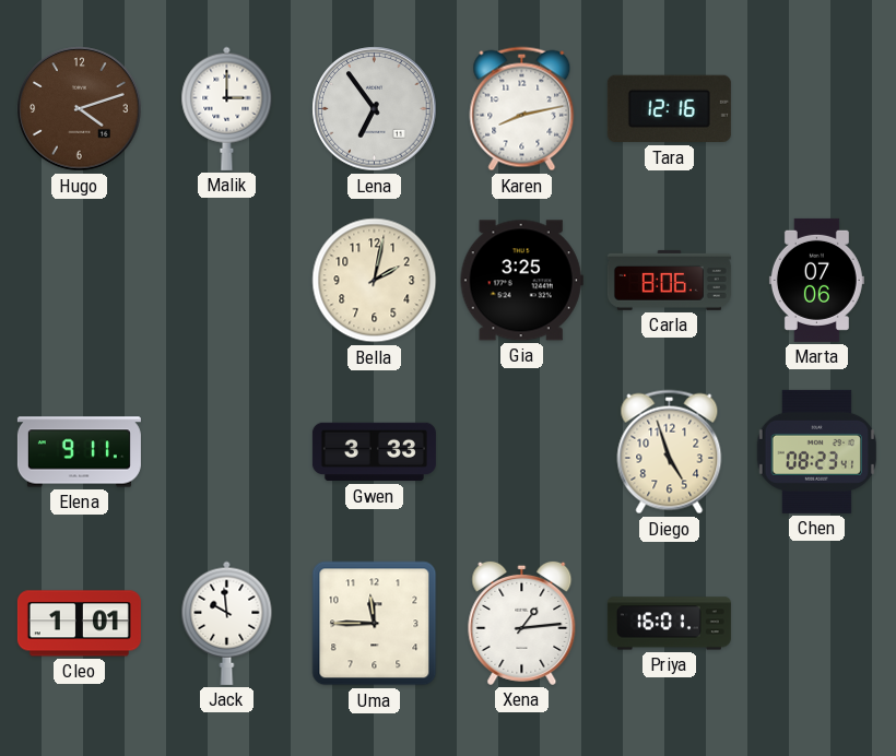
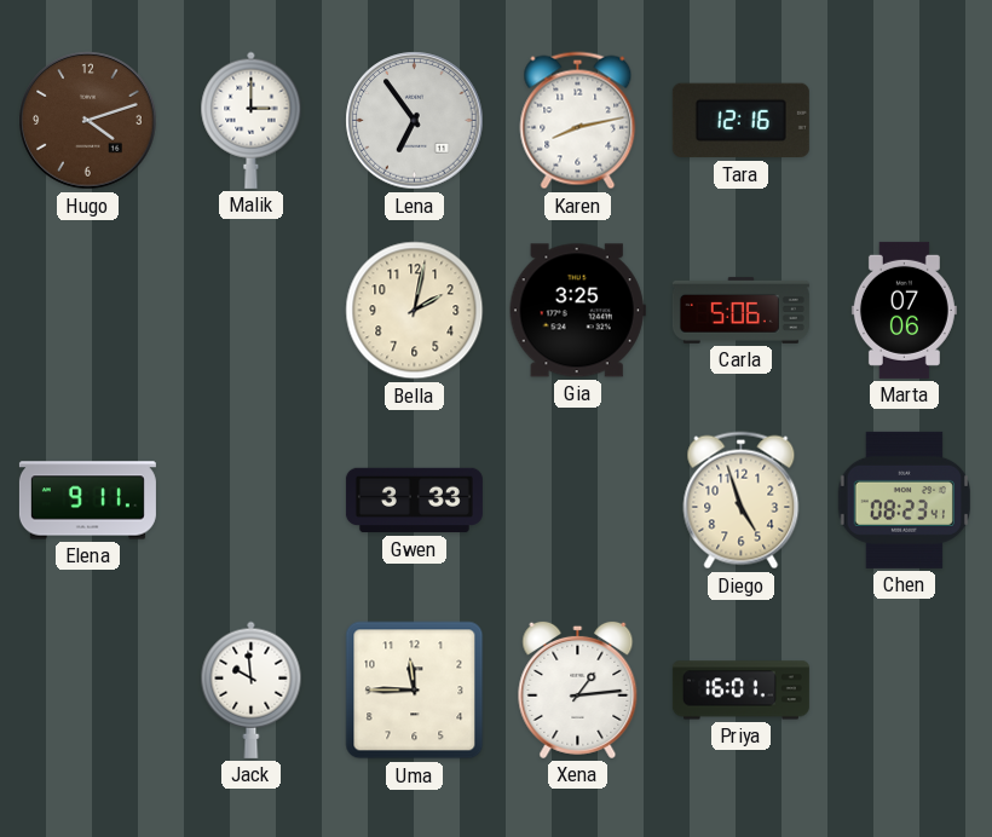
Carla: 8:06 -> 5:06
Cleo: 1:01 -> none
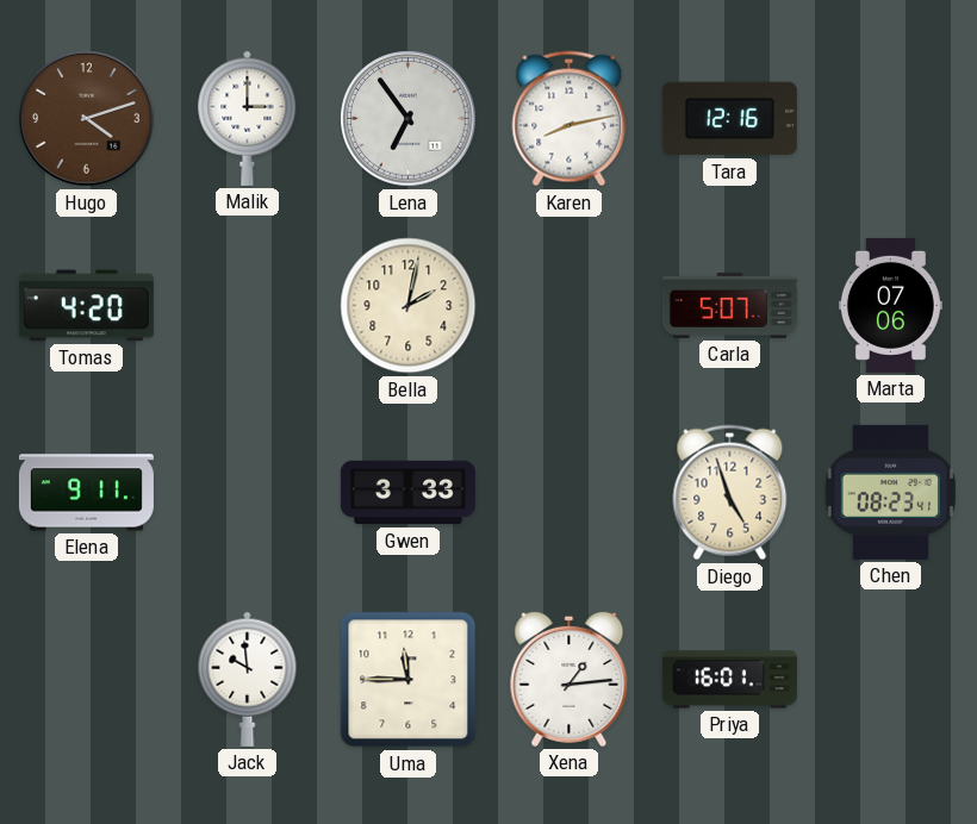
Tomas: none -> 4:20
Gia: 3:25 -> none
Carla: 5:06 -> 5:07
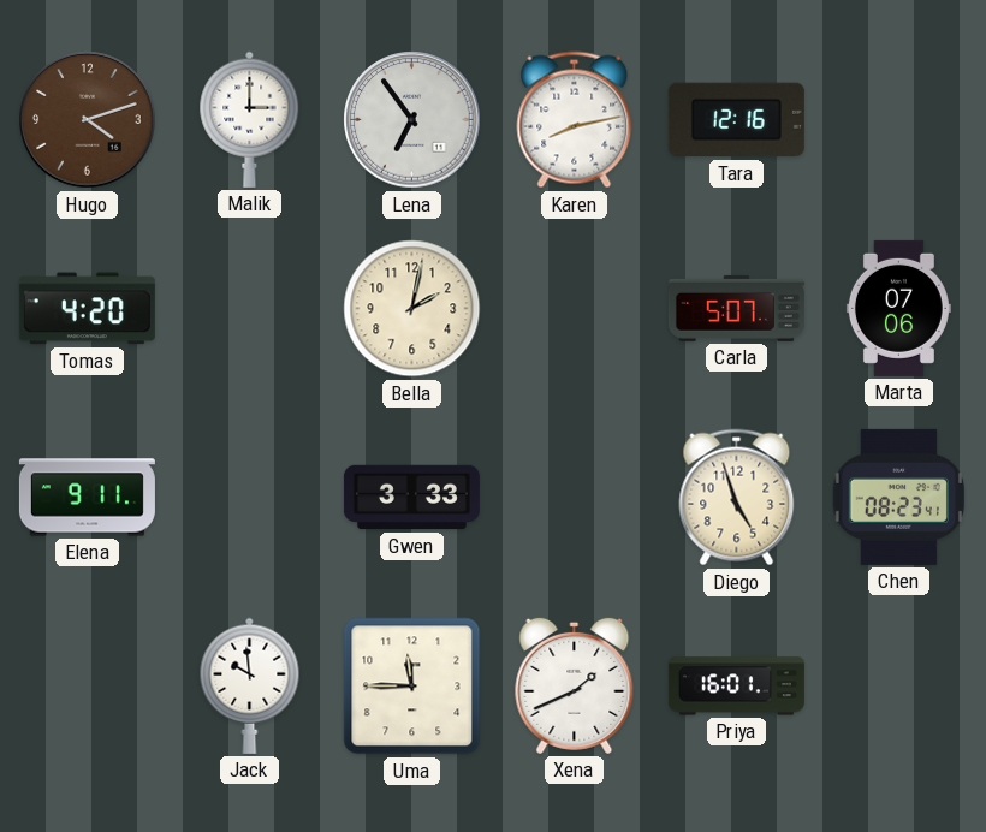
Xena: 1:14 -> 1:41
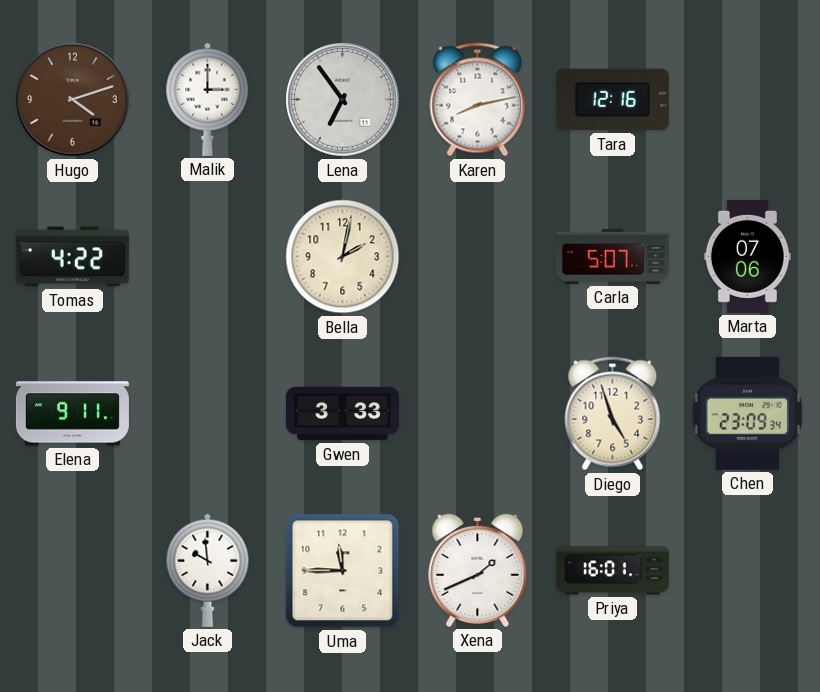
Tomas: 4:20 -> 4:22
Chen: 08:23 -> 23:09
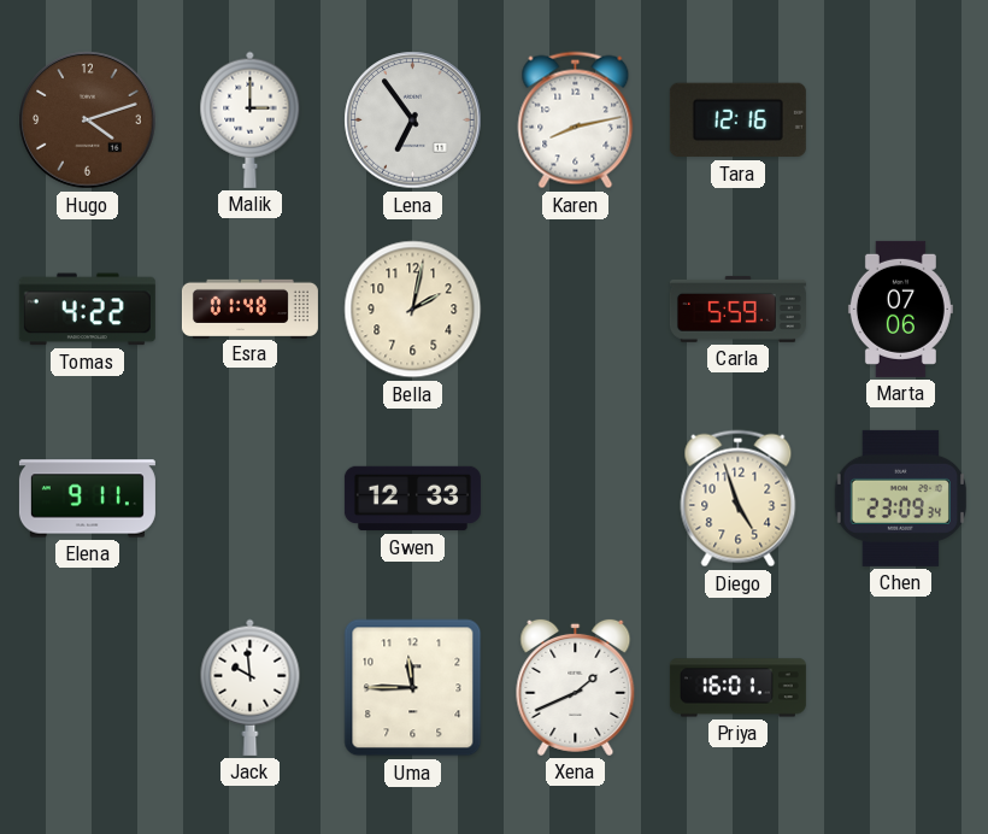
Esra: none -> 01:48
Carla: 5:07 -> 5:59
Gwen: 3:33 -> 12:33
